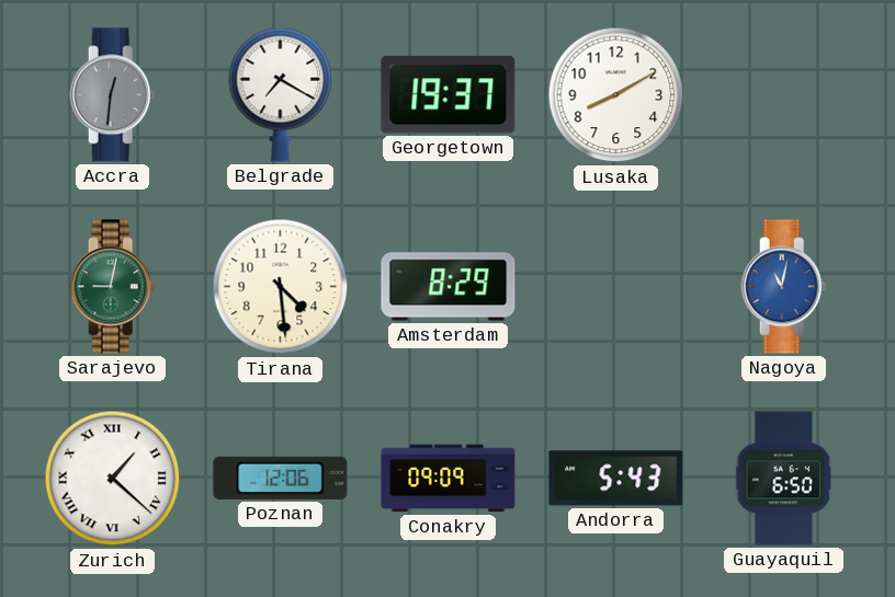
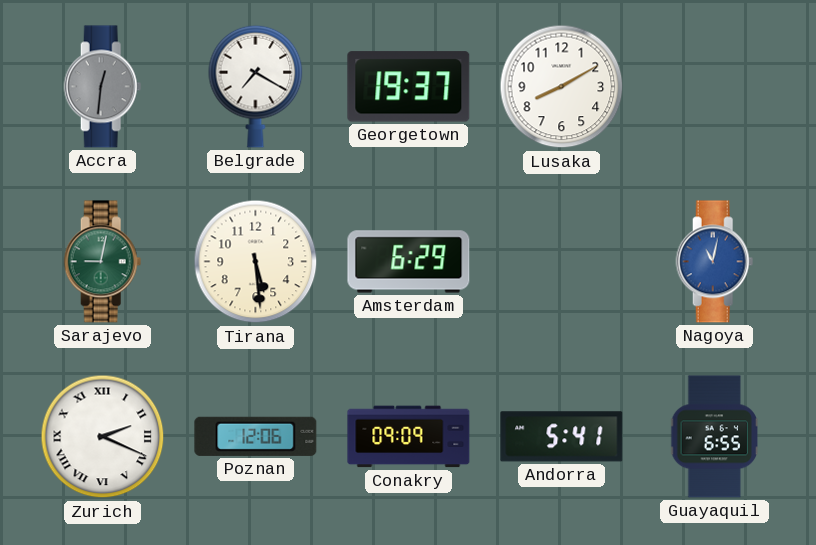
Tirana: 4:29 -> 5:29
Amsterdam: 8:29 -> 6:29
Zurich: 1:22 -> 2:19
Andorra: 5:43 -> 5:41
Guayaquil: 6:50 -> 6:55
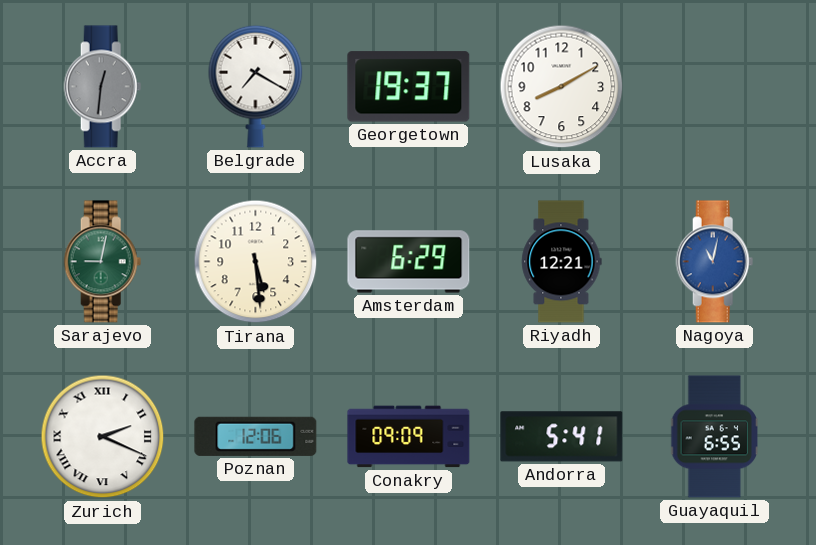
Riyadh: none -> 12:21
